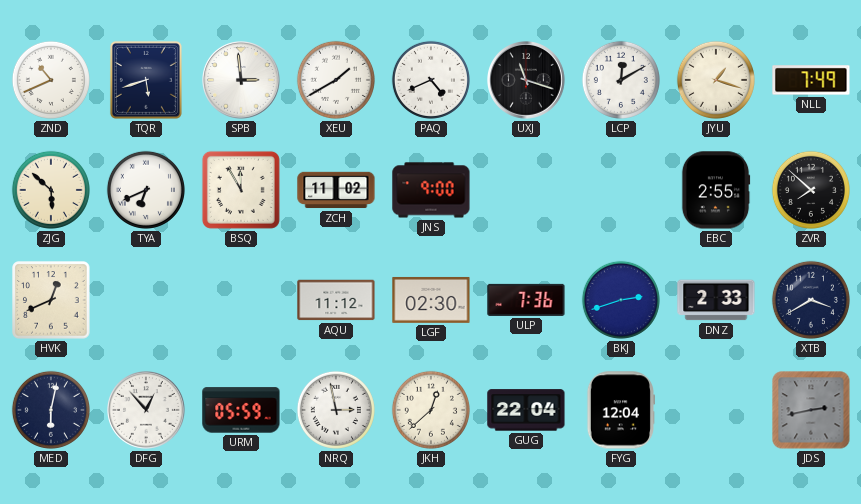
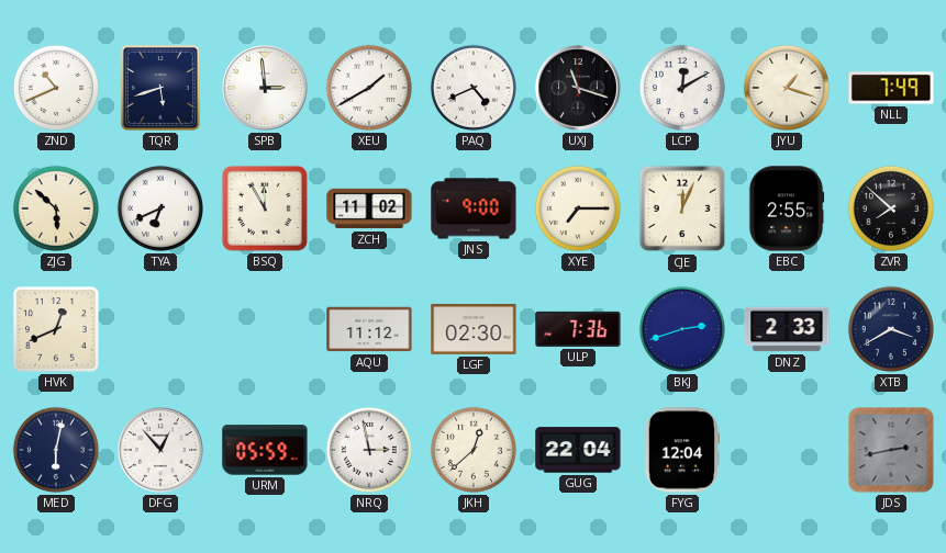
XYE: none -> 7:15
CJE: none -> 12:04
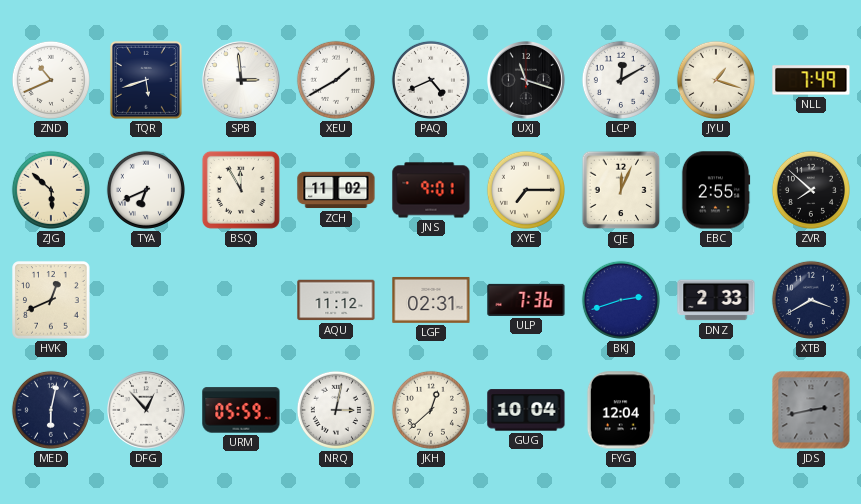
JNS: 9:00 -> 9:01
LGF: 02:30 -> 02:31
NRQ: 2:58 -> 3:02
GUG: 22:04 -> 10:04
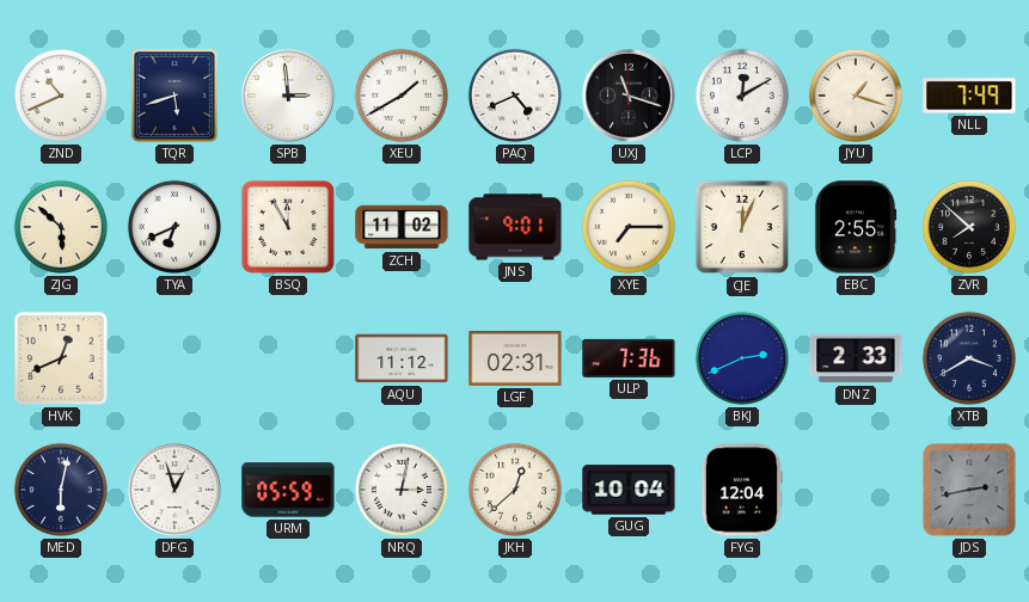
BKJ: 2:42 -> 2:41
DFG: 12:53 -> 12:57
